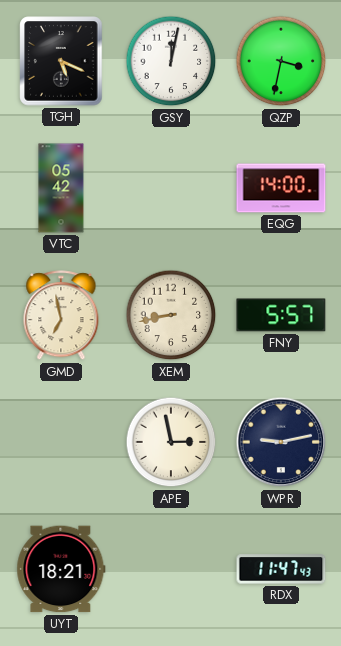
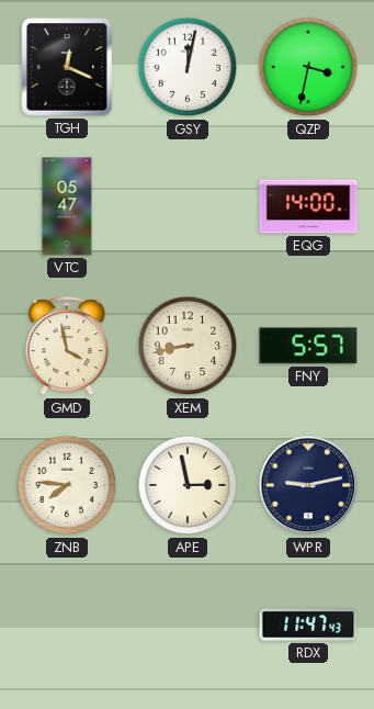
TGH: 5:19 -> 12:19
VTC: 05:42 -> 05:47
GMD: 6:58 -> 3:58
ZNB: none -> 7:46
UYT: 18:21 -> none
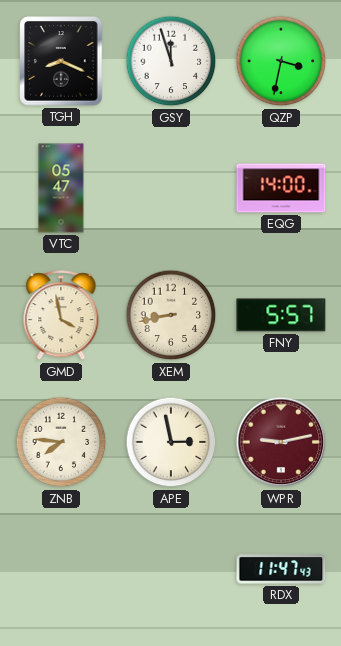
TGH: 12:19 -> 8:19
GSY: 12:02 -> 11:57
WPR dial: navy -> burgundy
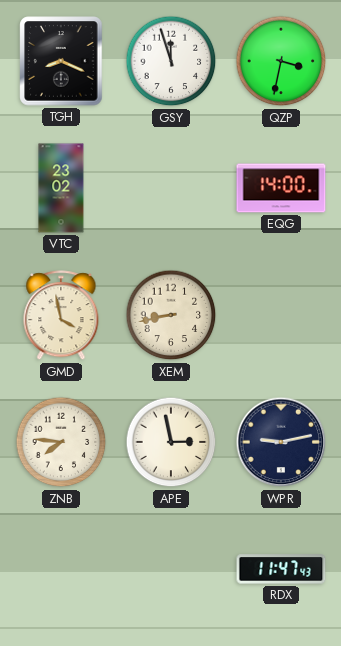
VTC: 05:47 -> 23:02
FNY: 5:57 -> none
WPR dial: burgundy -> navy
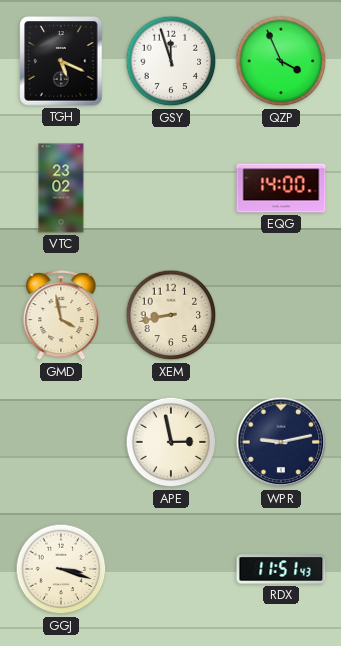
TGH: 8:19 -> 5:19
QZP: 3:32 -> 3:56
ZNB: 7:46 -> none
GGJ: none -> 3:18
RDX: 11:47 -> 11:51
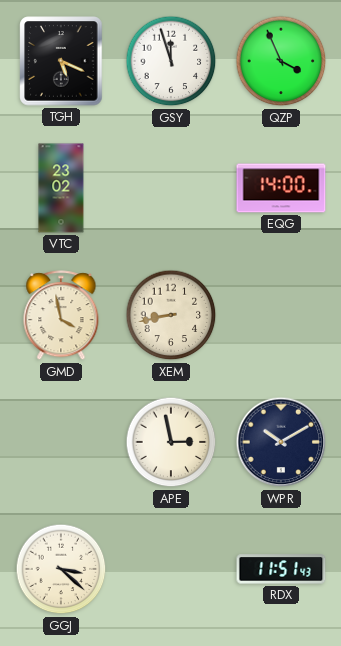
WPR: 9:13 -> 10:10
GGJ: 3:18 -> 3:22
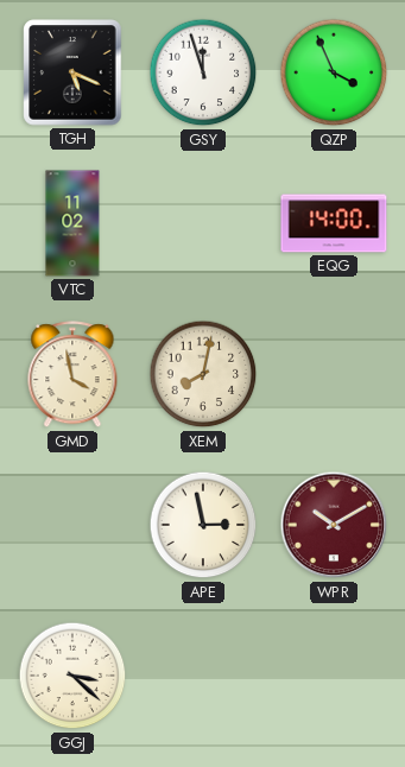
VTC: 23:02 -> 11:02
XEM: 8:43 -> 8:02
WPR dial: navy -> burgundy
RDX: 11:51 -> none
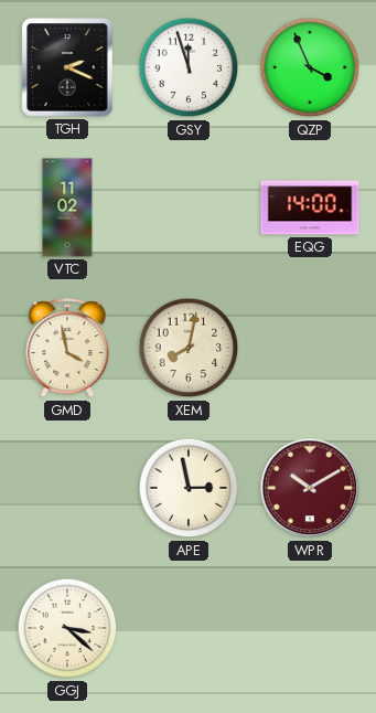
TGH: 5:19 -> 2:19
